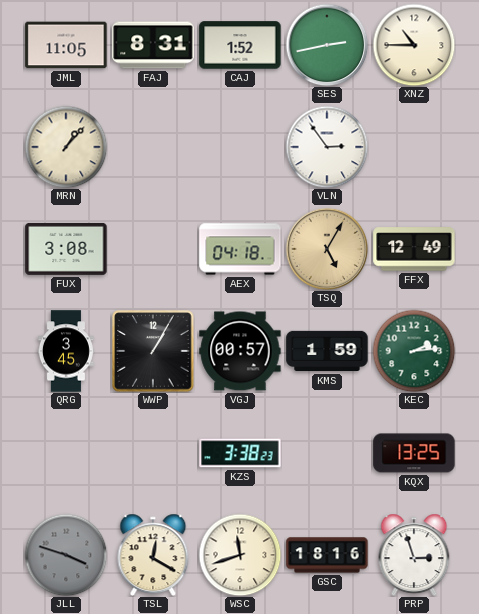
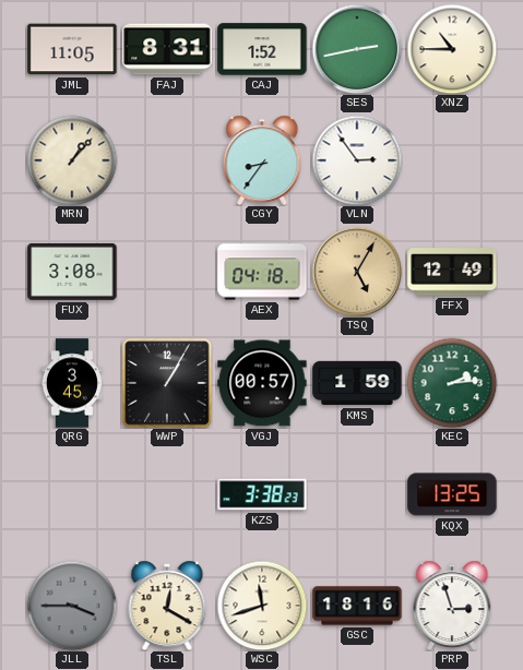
CGY: none -> 8:36
JLL: 3:48 -> 3:45
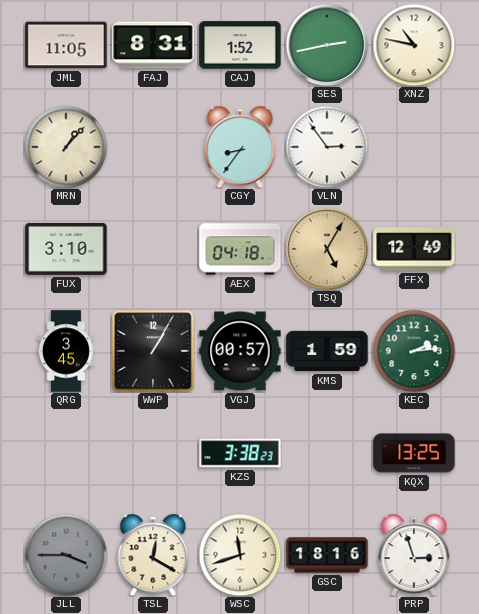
XNZ: 10:45 -> 10:47
FUX: 3:08 -> 3:10
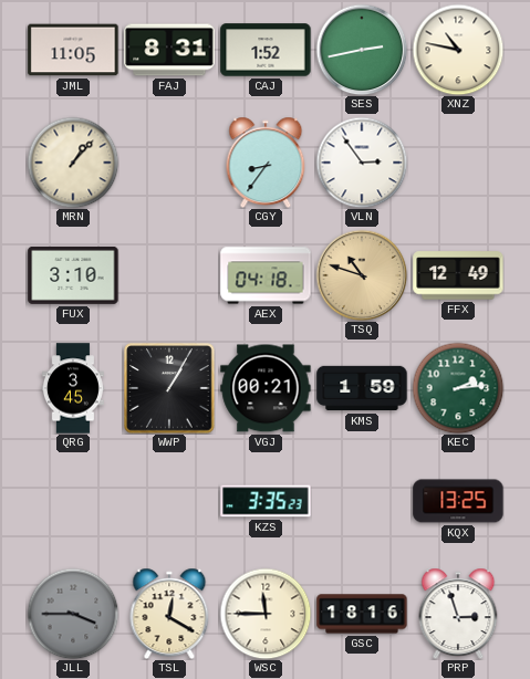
TSQ: 5:05 -> 10:48
VGJ: 00:57 -> 00:21
KZS: 3:38 -> 3:35
WSC: 11:42 -> 11:45
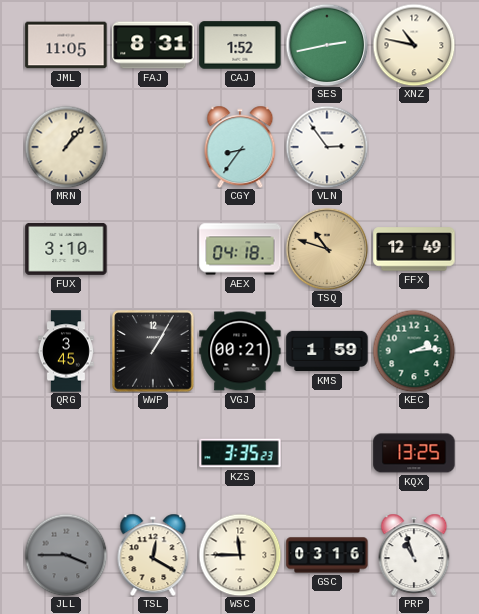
GSC: 18:16 -> 03:16
PRP: 2:57 -> 10:57
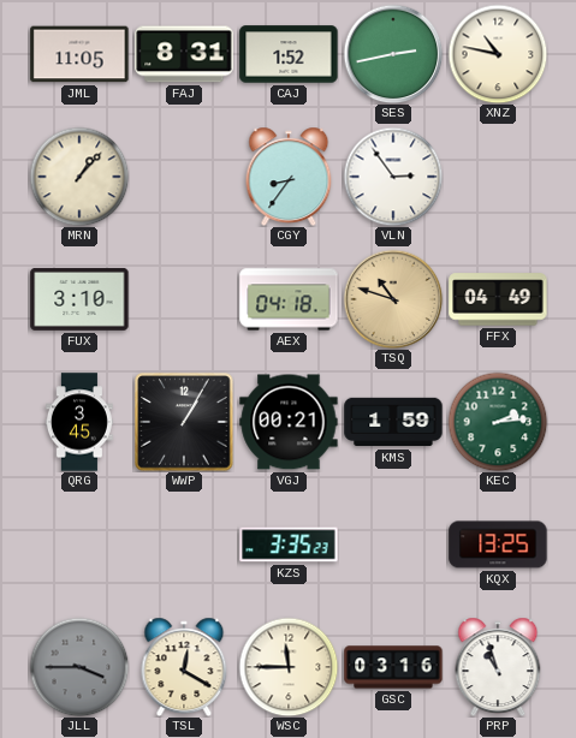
FFX: 12:49 -> 04:49
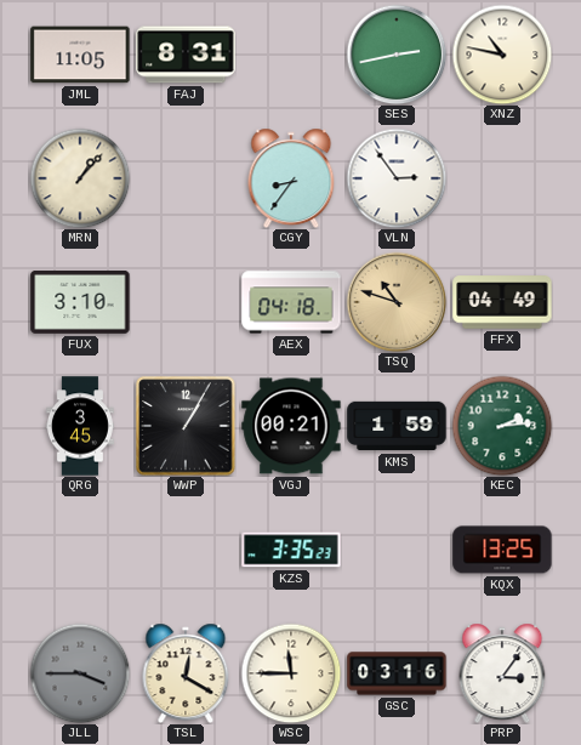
CAJ: 1:52 -> none
PRP: 10:57 -> 3:06
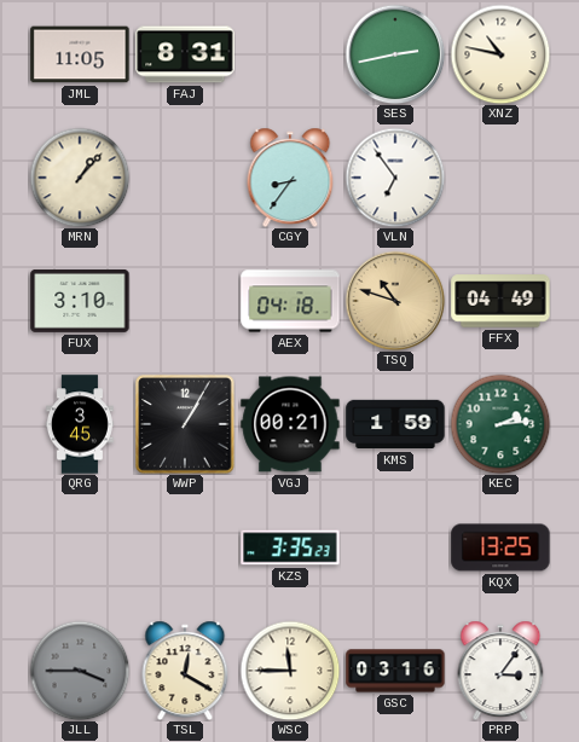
VLN: 2:54 -> 6:54
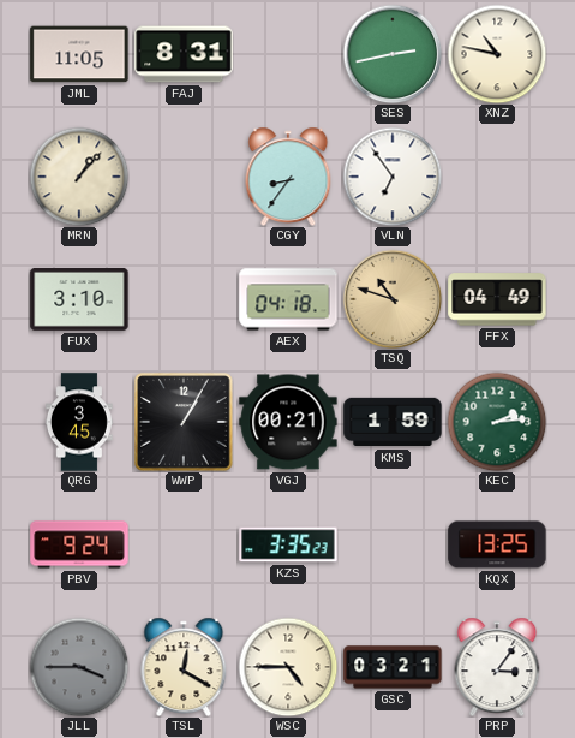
PBV: none -> 9:24
WSC: 11:45 -> 4:45
GSC: 03:16 -> 03:21
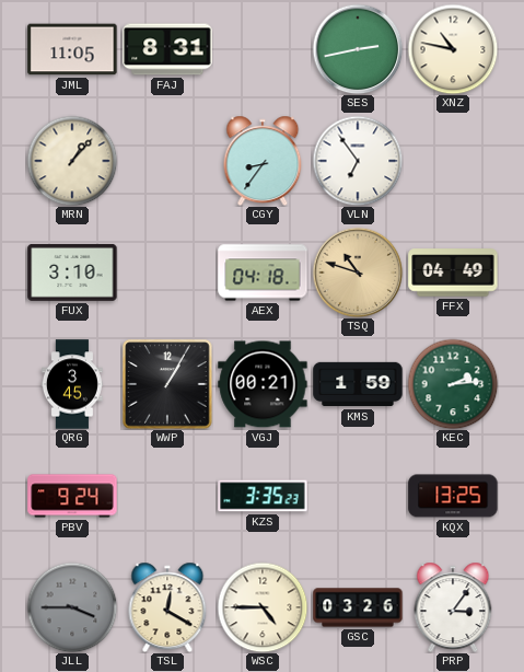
GSC: 03:21 -> 03:26
